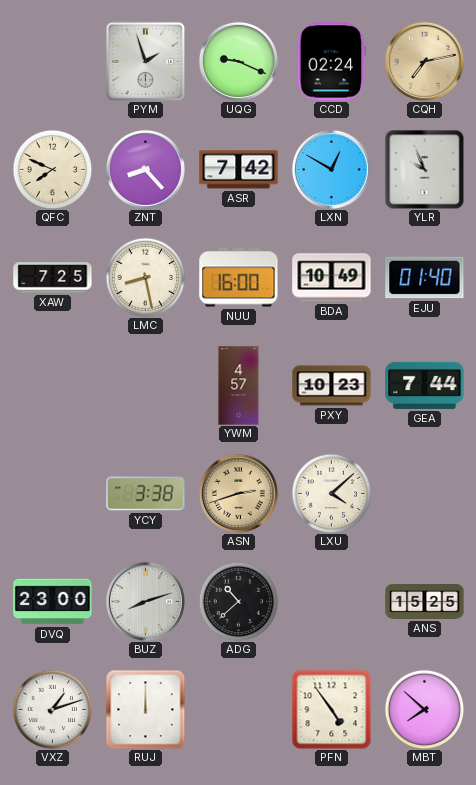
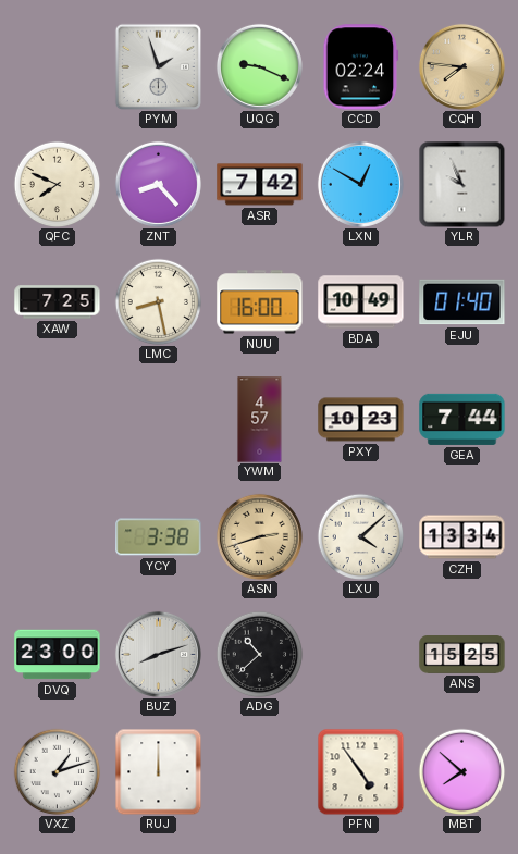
CQH: 7:13 -> 7:46
CZH: none -> 13:34
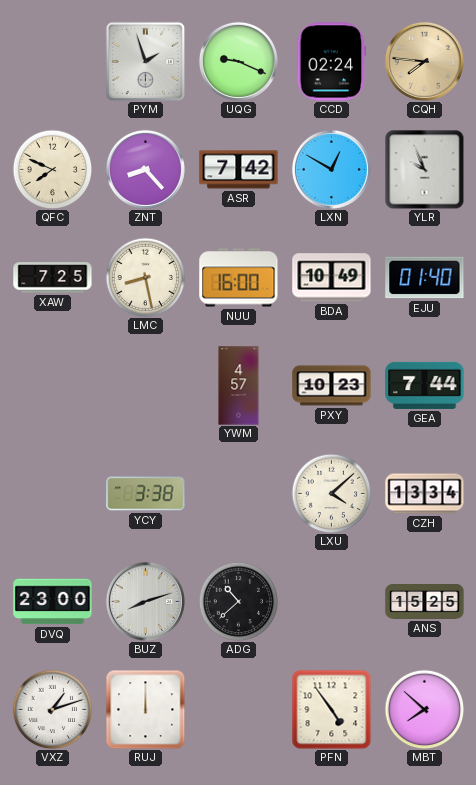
ASN: 2:42 -> none
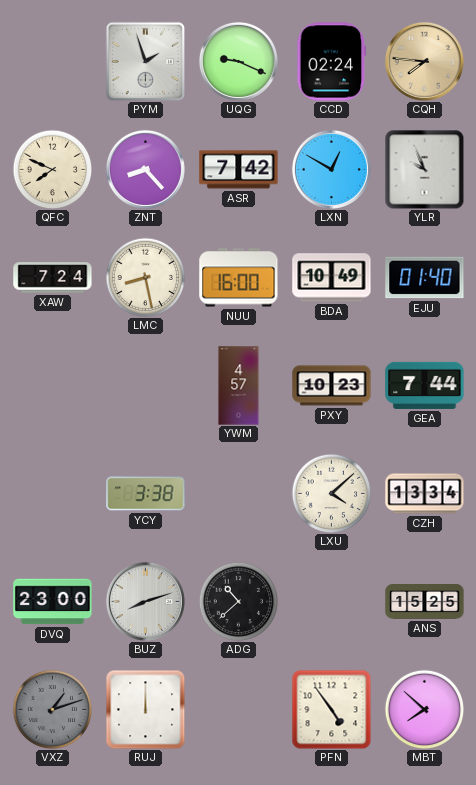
XAW: 7:25 -> 7:24
VXZ dial: white -> grey
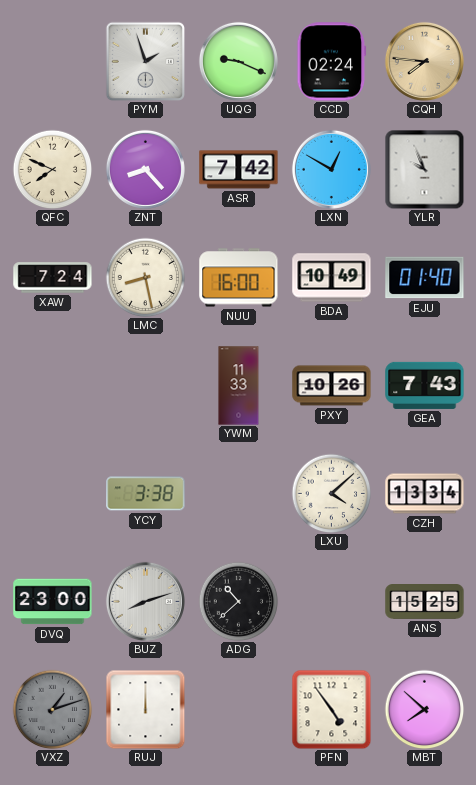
YWM: 4:57 -> 11:33
PXY: 10:23 -> 10:26
GEA: 7:44 -> 7:43
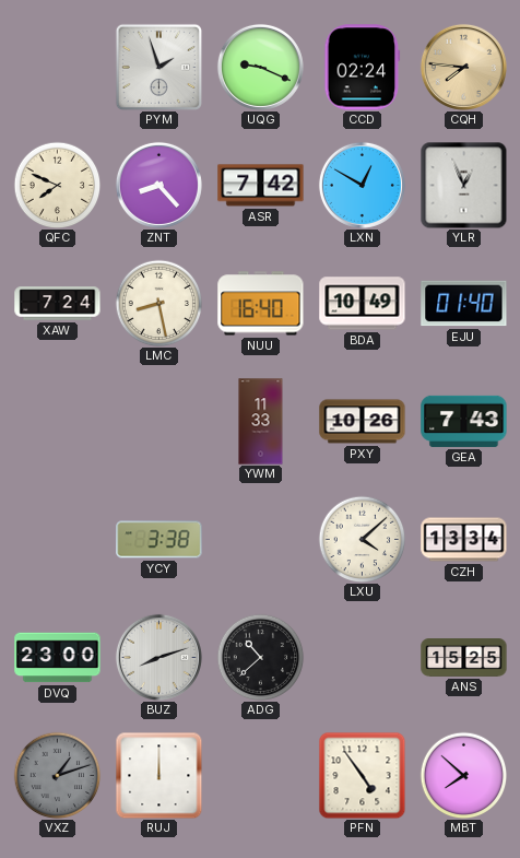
YLR: 9:56 -> 12:56
NUU: 16:00 -> 16:40
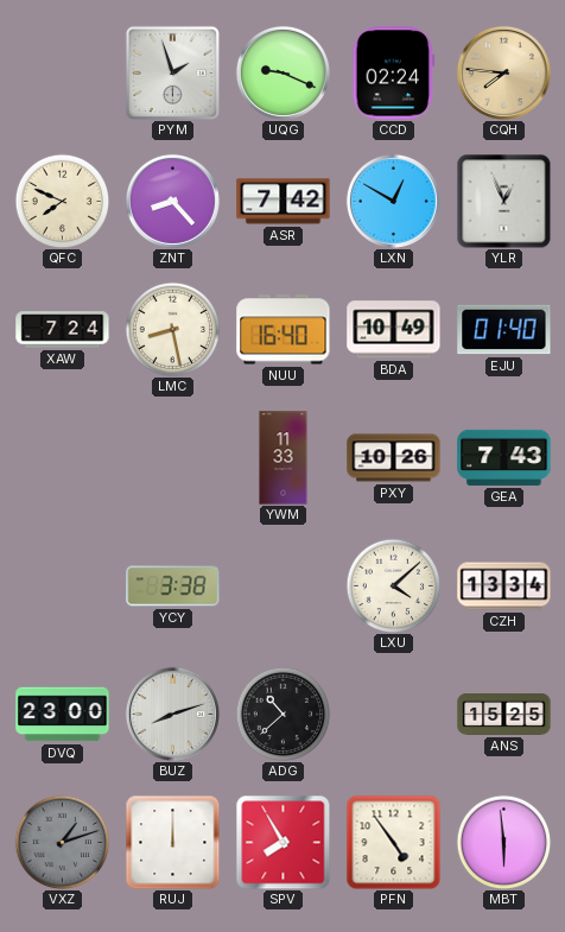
SPV: none -> 7:55
MBT: 7:52 -> 5:59
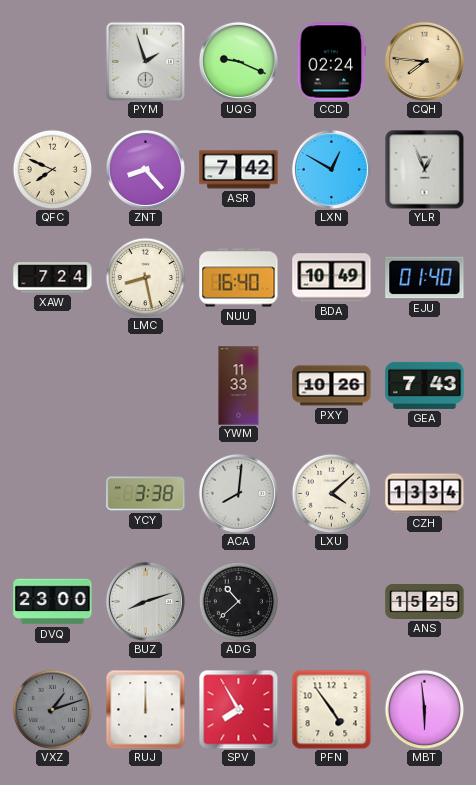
ACA: none -> 8:01
